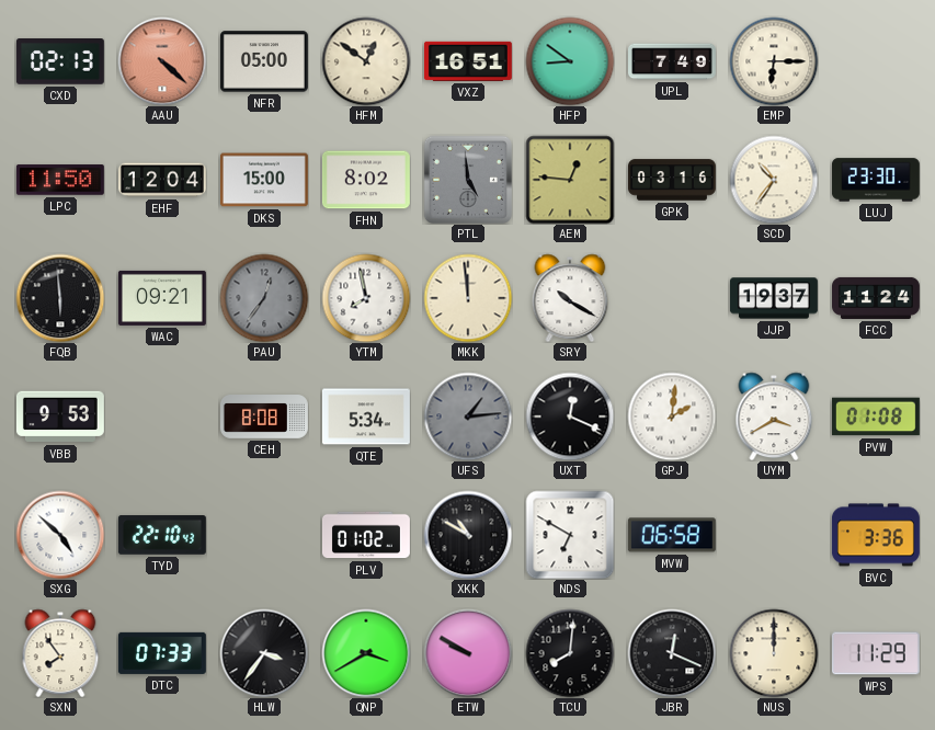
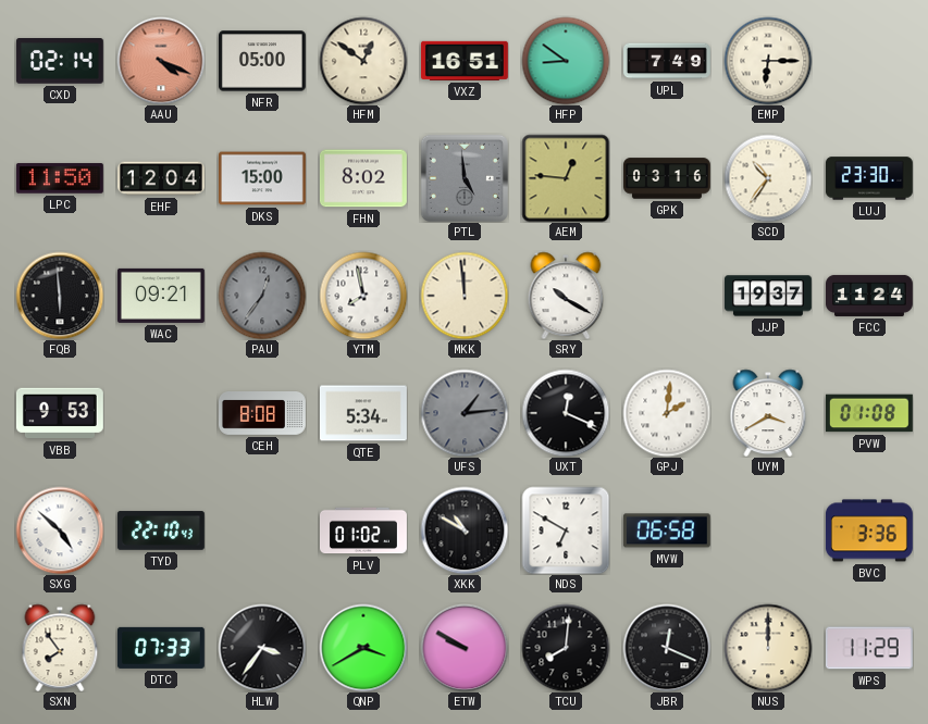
CXD: 02:13 -> 02:14
AAU: 4:22 -> 4:19
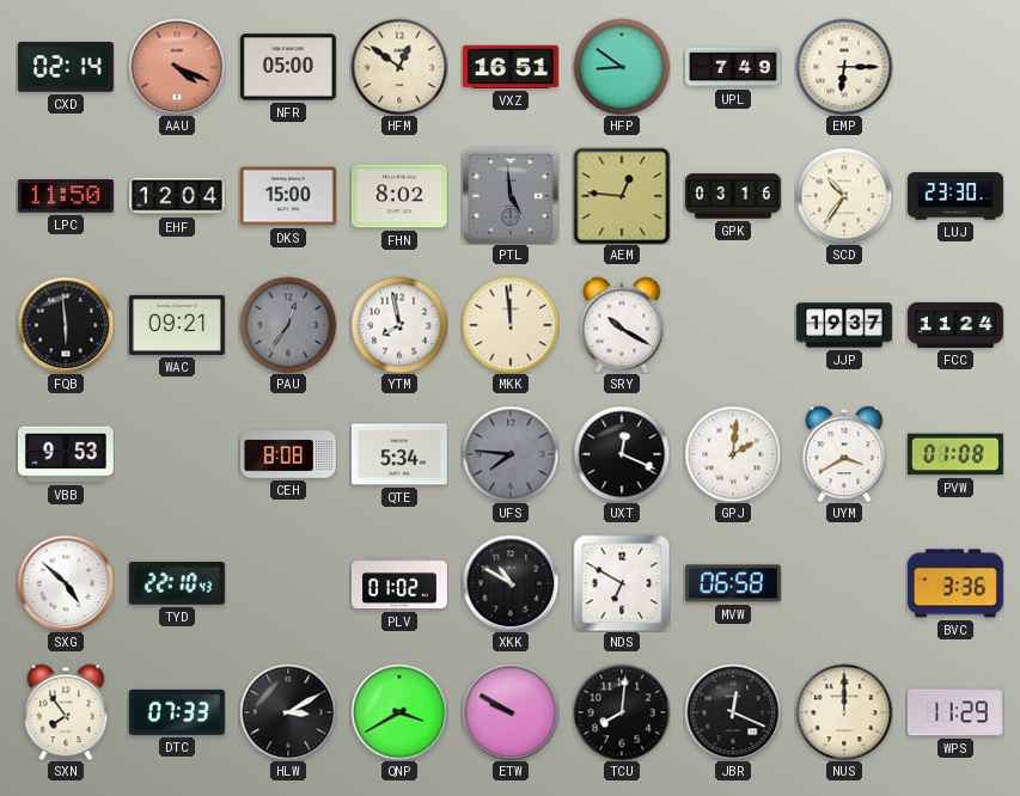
UFS: 1:14 -> 7:46
HLW: 3:36 -> 3:10
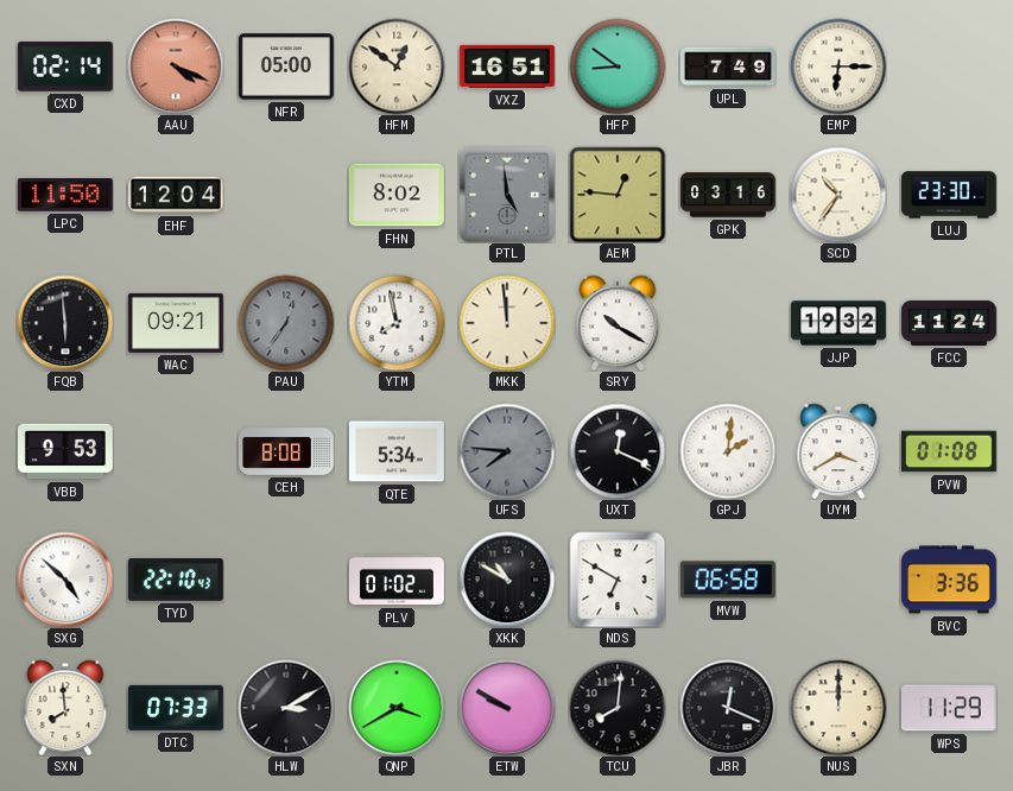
DKS: 15:00 -> none
JJP: 19:37 -> 19:32
SXN: 7:54 -> 7:59
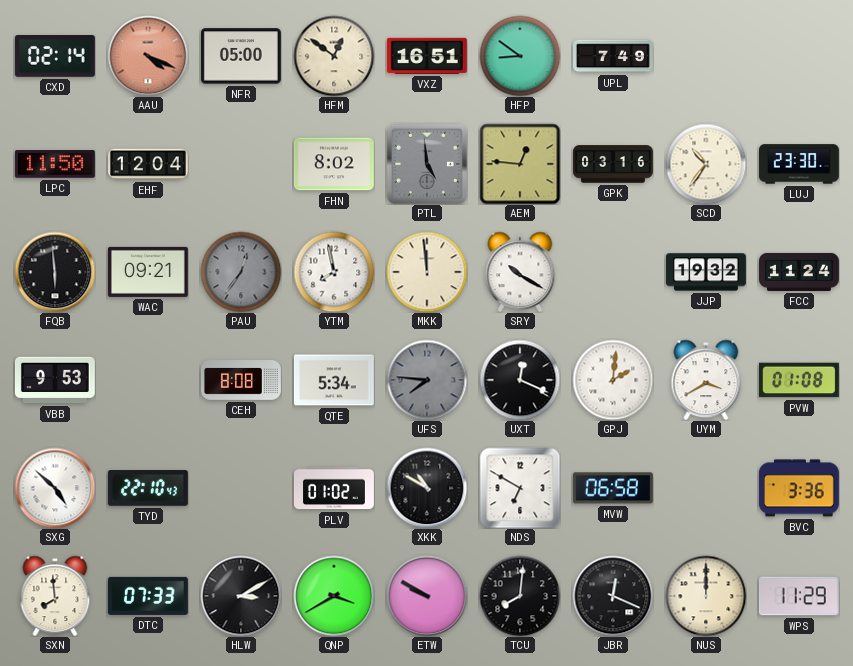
EMP: 6:15 -> none
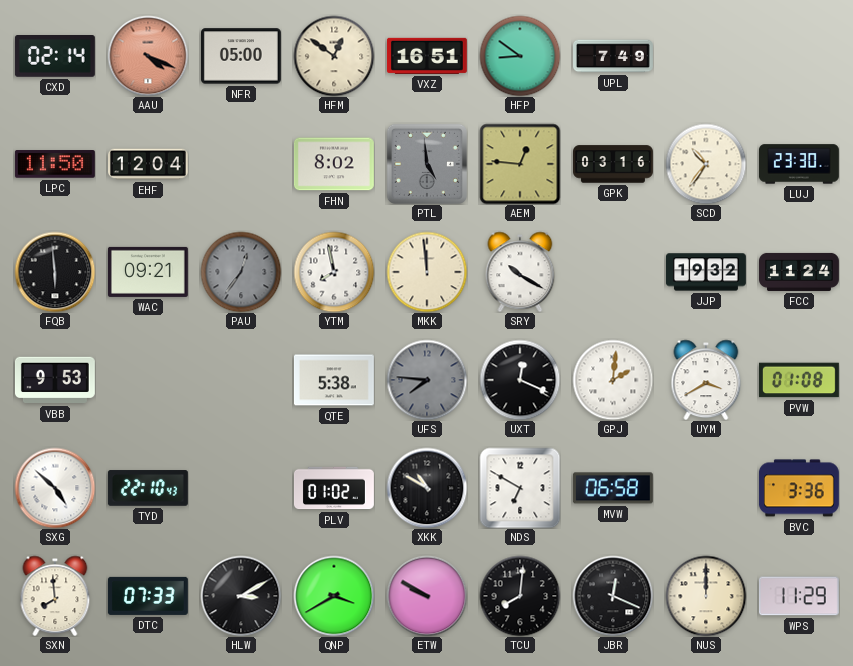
CEH: 8:08 -> none
QTE: 5:34 -> 5:38
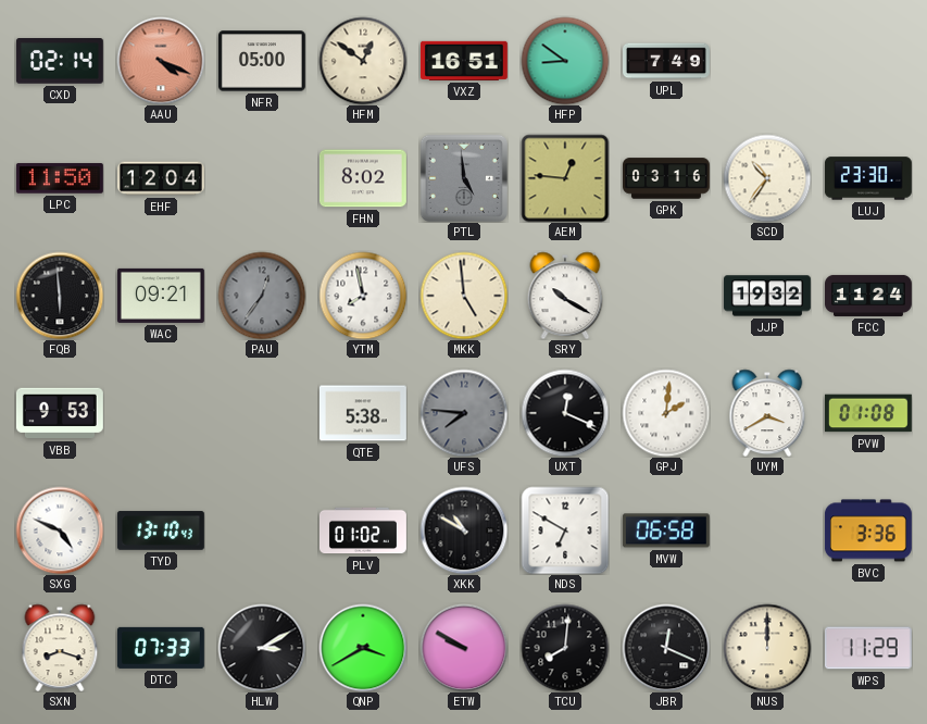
MKK: 11:59 -> 4:59
SXG: 4:52 -> 4:49
TYD: 22:10 -> 13:10
SXN: 7:59 -> 8:18
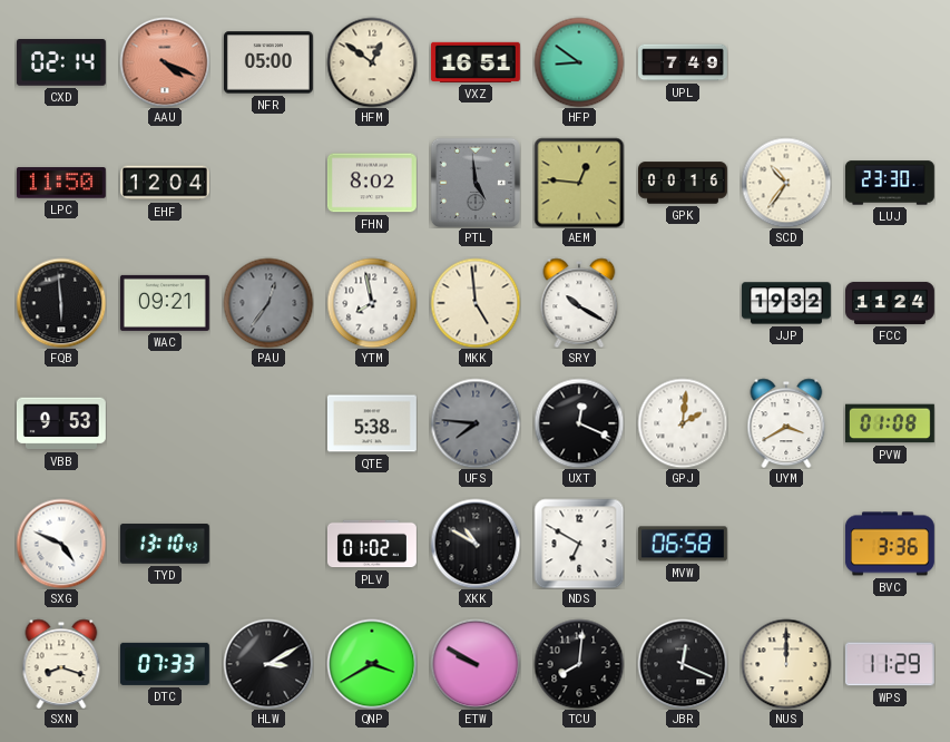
GPK: 03:16 -> 00:16
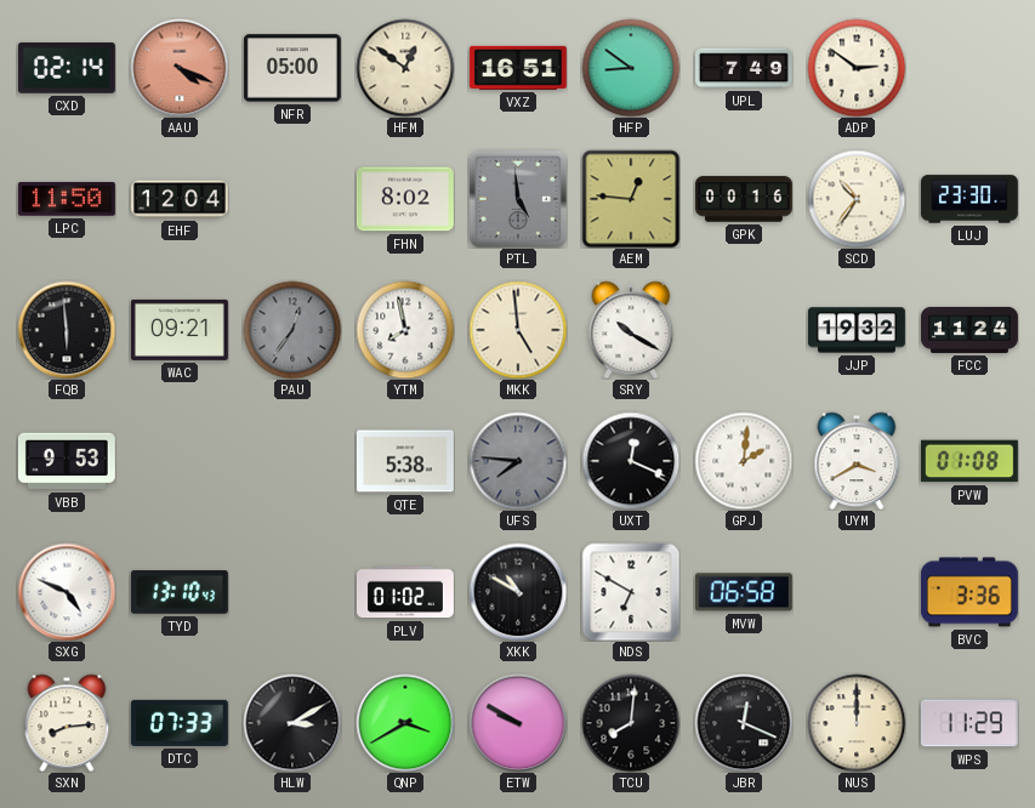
ADP: none -> 2:51
SXN: 8:18 -> 8:14
